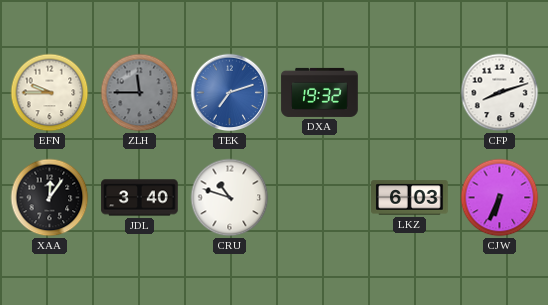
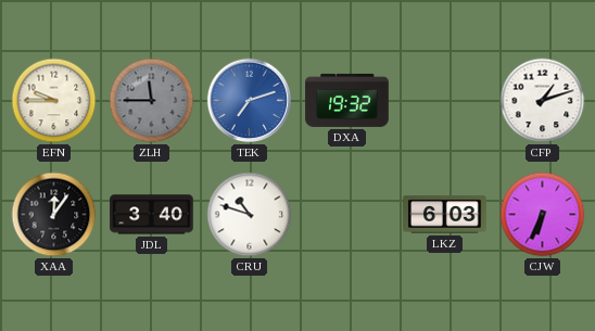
CFP: 8:12 -> 1:12
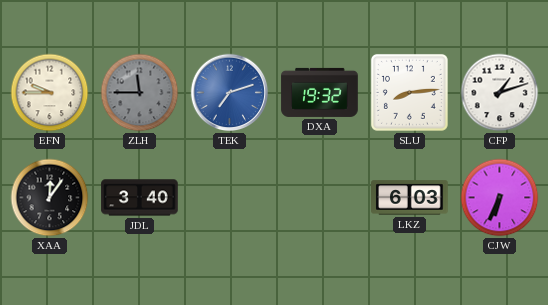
SLU: none -> 8:14
CRU: 10:48 -> none
